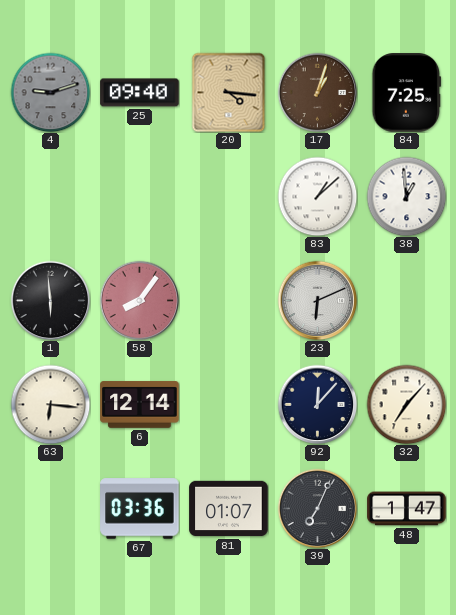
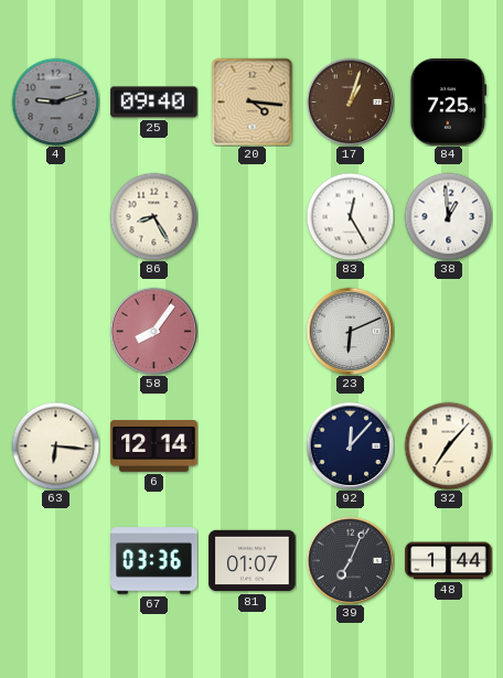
86: none -> 8:25
83: 1:08 -> 12:25
1: 5:59 -> none
48: 1:47 -> 1:44
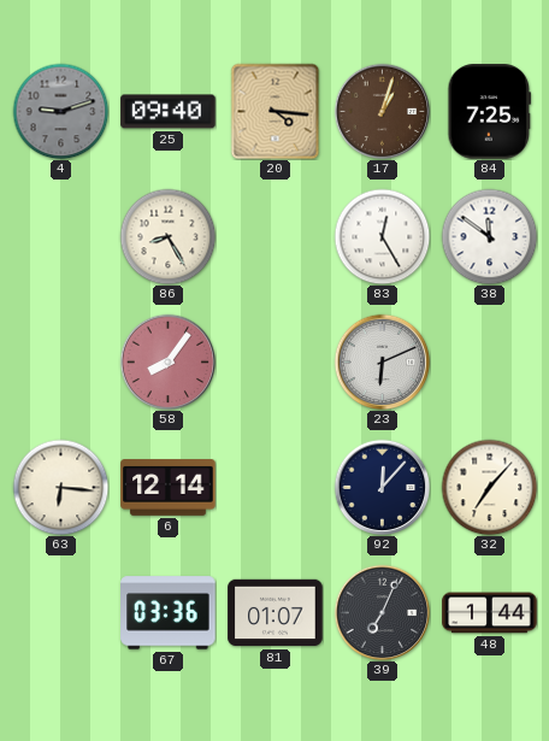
38: 12:59 -> 11:51
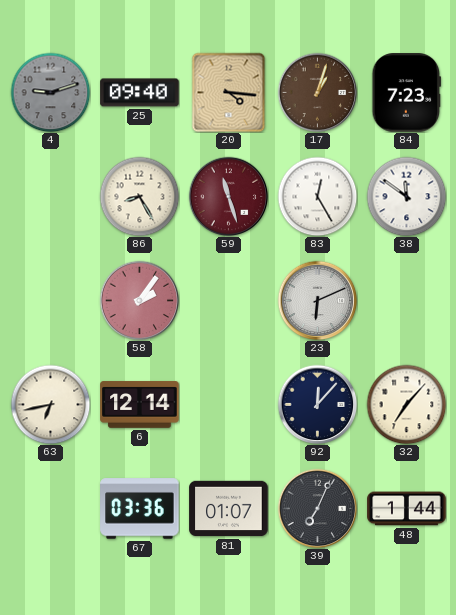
84: 7:25 -> 7:23
59: none -> 11:27
58: 8:06 -> 2:06
63: 6:16 -> 6:43
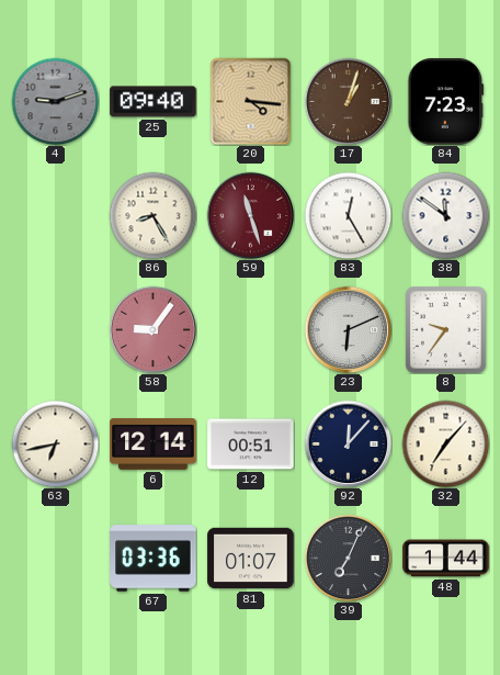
58: 2:06 -> 9:06
8: none -> 9:36
12: none -> 00:51
